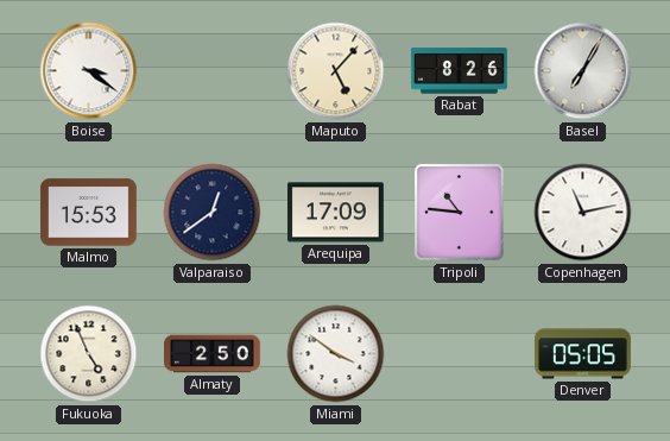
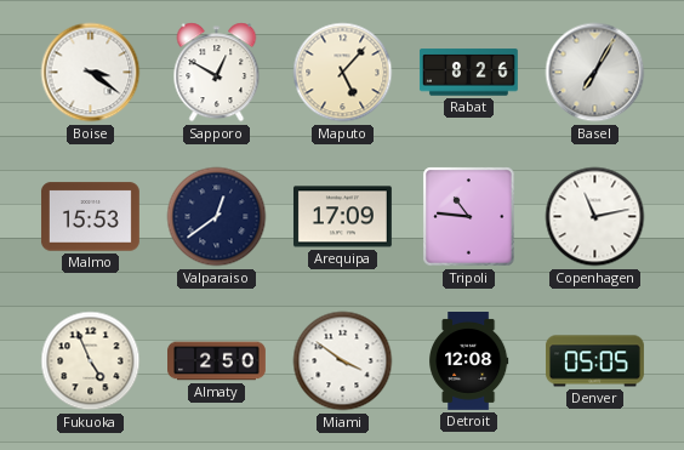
Sapporo: none -> 12:50
Detroit: none -> 12:08
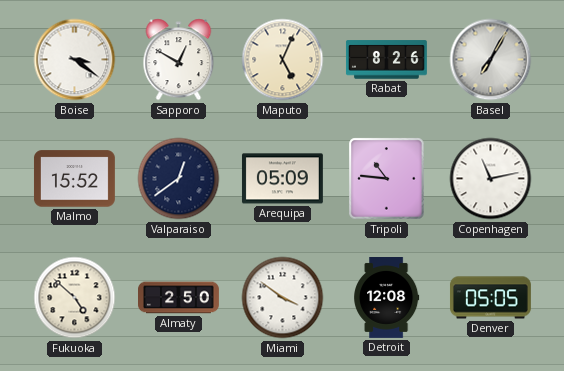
Maputo: 5:07 -> 5:04
Malmo: 15:53 -> 15:52
Arequipa: 17:09 -> 05:09
Fukuoka: 4:56 -> 4:52
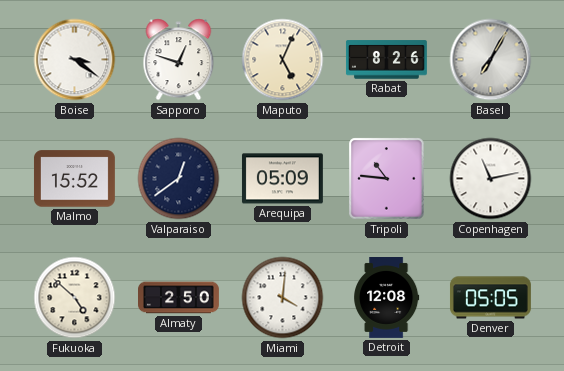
Sapporo: 12:50 -> 12:48
Miami: 3:51 -> 4:01
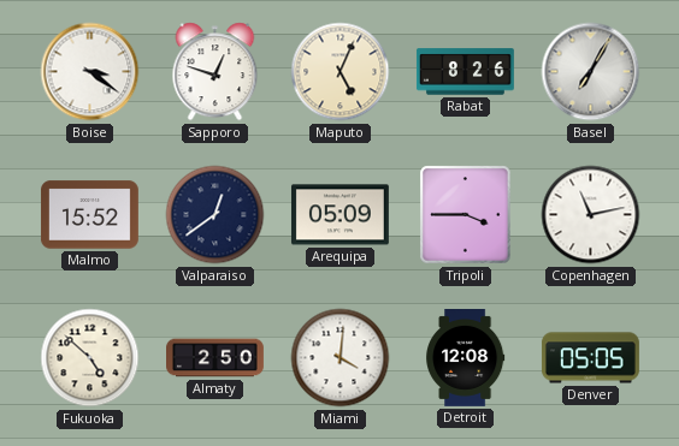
Tripoli: 10:46 -> 3:45
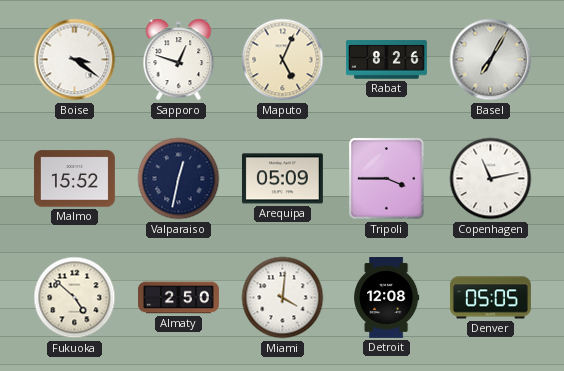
Valparaiso: 12:39 -> 12:32
